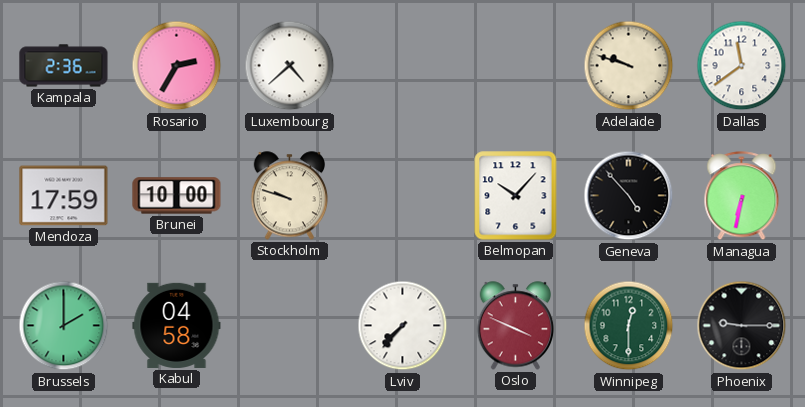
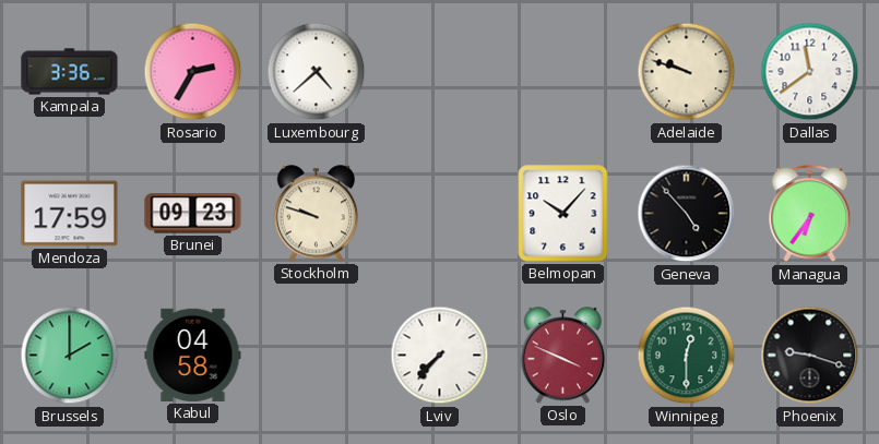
Kampala: 2:36 -> 3:36
Brunei: 10:00 -> 09:23
Managua: 6:32 -> 6:36
Phoenix: 9:15 -> 9:18
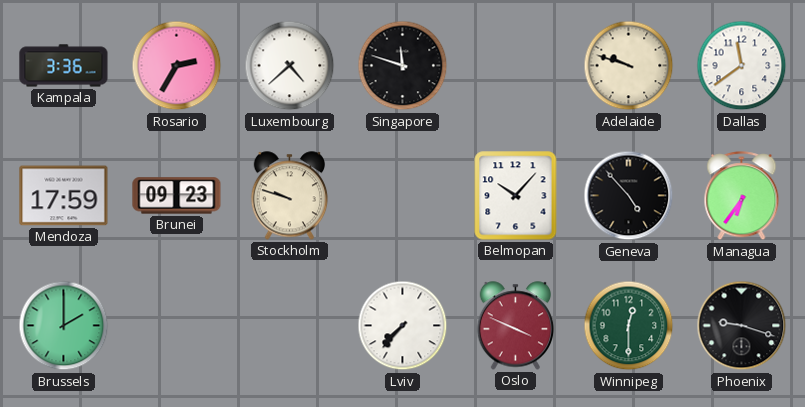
Singapore: none -> 11:48
Kabul: 04:58 -> none
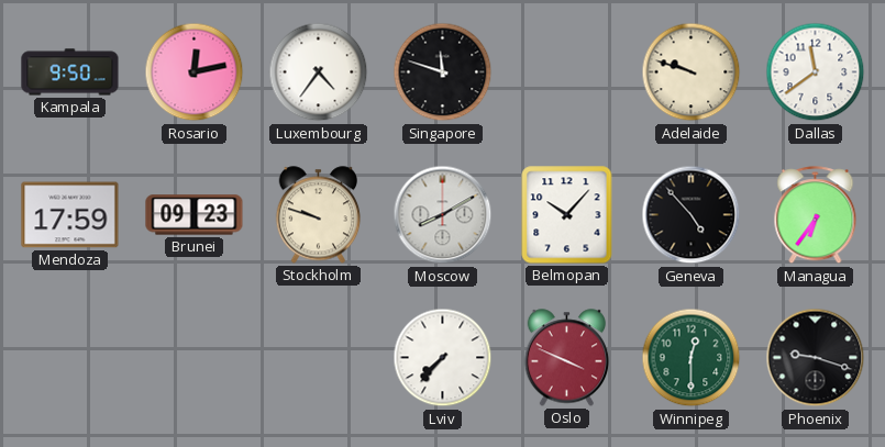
Kampala: 3:36 -> 9:50
Rosario: 2:35 -> 12:13
Luxembourg: 4:38 -> 4:36
Moscow: none -> 8:10
Brussels: 2:00 -> none
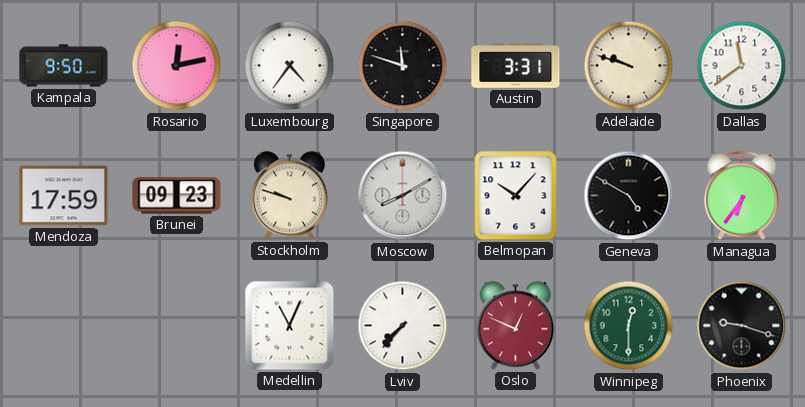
Austin: none -> 3:31
Geneva: 4:53 -> 4:50
Medellin: none -> 11:04
Oslo: 3:49 -> 12:49
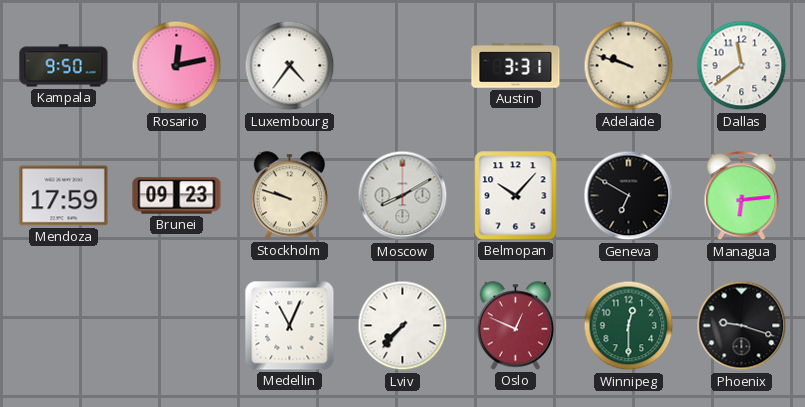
Singapore: 11:48 -> none
Geneva: 4:50 -> 6:50
Managua: 6:36 -> 6:14
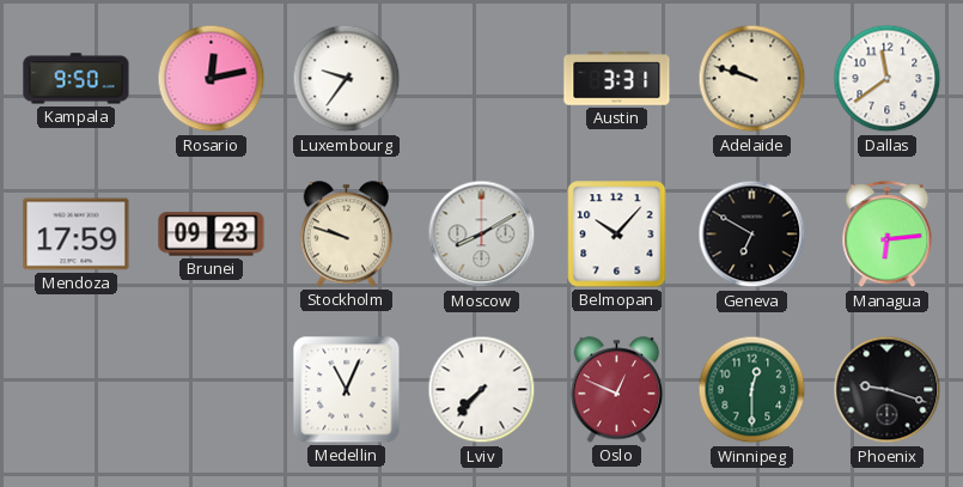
Luxembourg: 4:36 -> 9:36
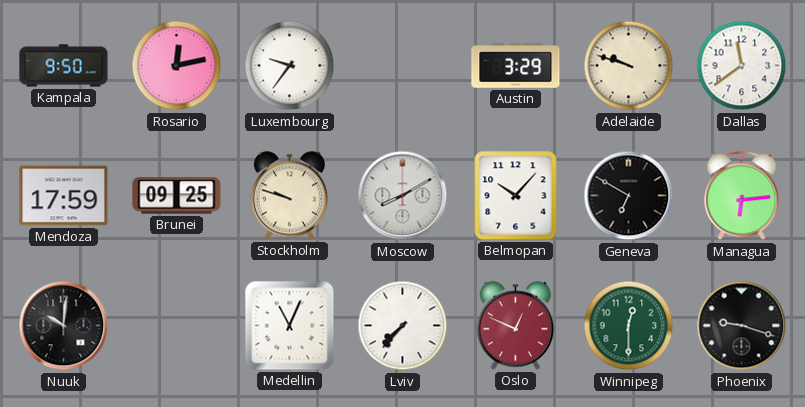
Austin: 3:31 -> 3:29
Brunei: 09:23 -> 09:25
Nuuk: none -> 10:01
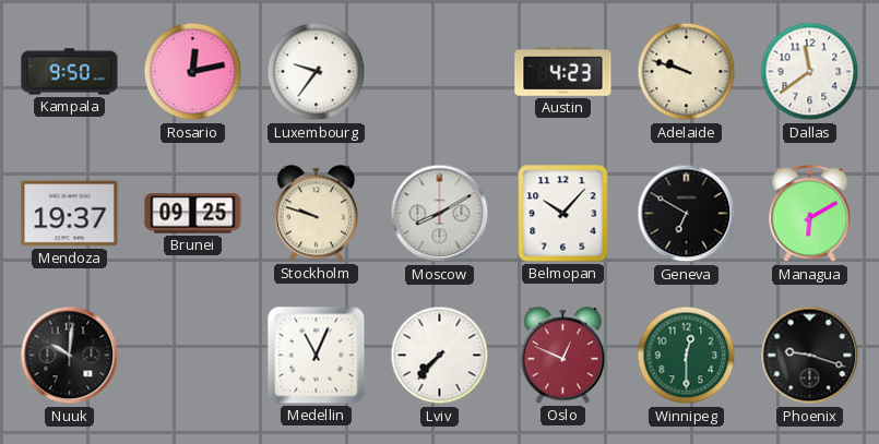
Austin: 3:29 -> 4:23
Mendoza: 17:59 -> 19:37
Managua: 6:14 -> 6:10
